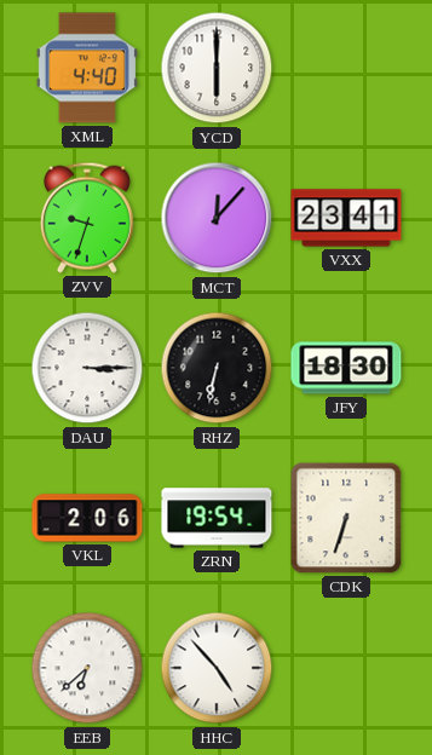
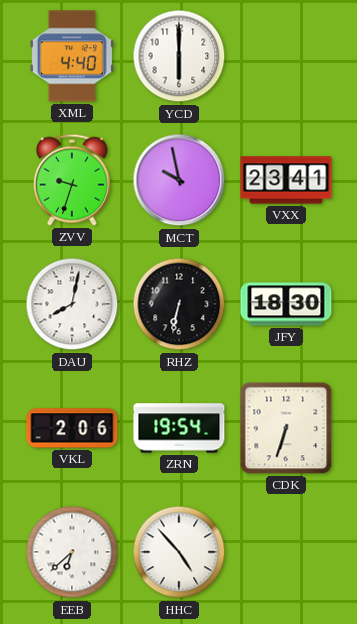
MCT: 12:07 -> 9:58
DAU: 3:15 -> 8:02
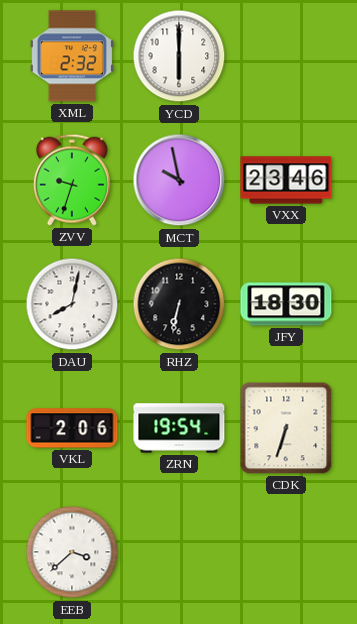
XML: 4:40 -> 2:32
VXX: 23:41 -> 23:46
EEB: 6:38 -> 3:38
HHC: 4:53 -> none
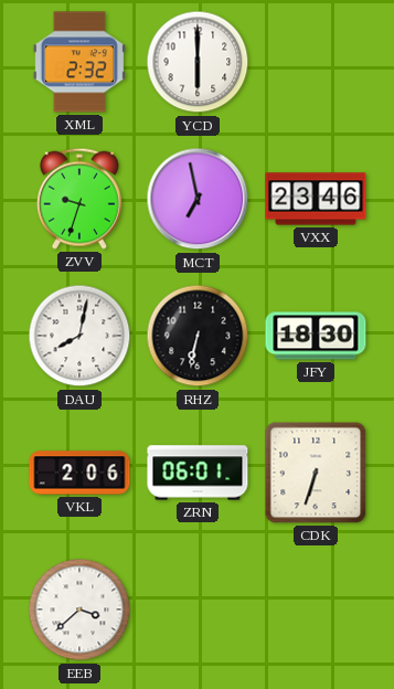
MCT: 9:58 -> 6:58
ZRN: 19:54 -> 06:01
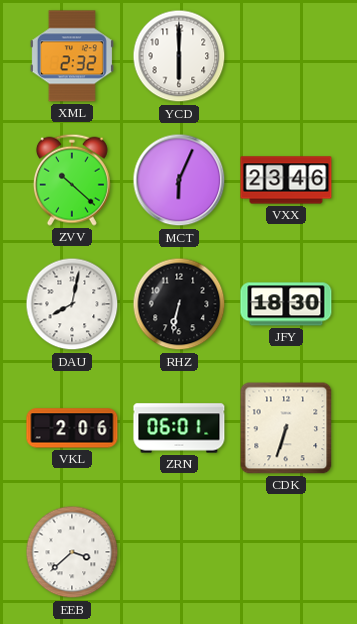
ZVV: 9:33 -> 10:22
MCT: 6:58 -> 6:04
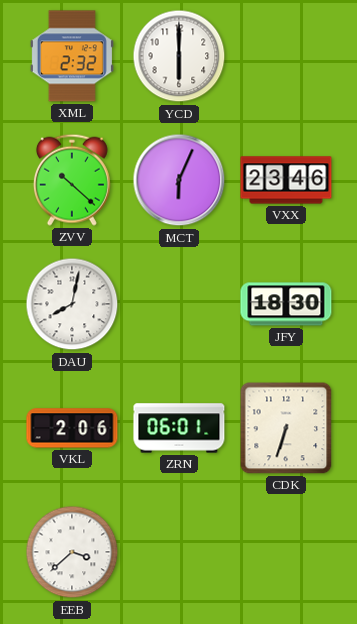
RHZ: 6:32 -> none
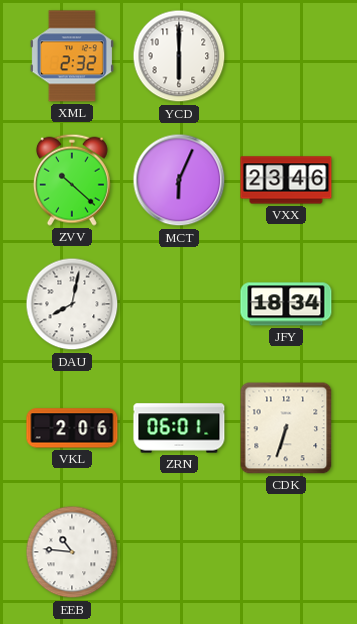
JFY: 18:30 -> 18:34
EEB: 3:38 -> 10:46
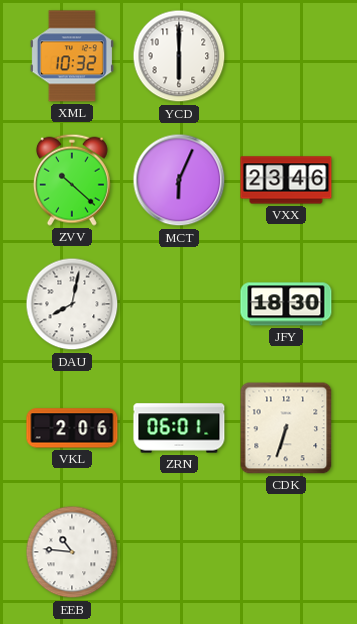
XML: 2:32 -> 10:32
JFY: 18:34 -> 18:30
